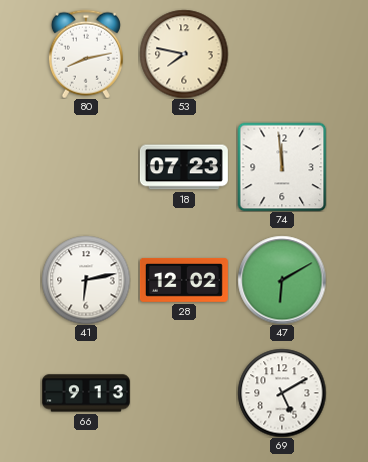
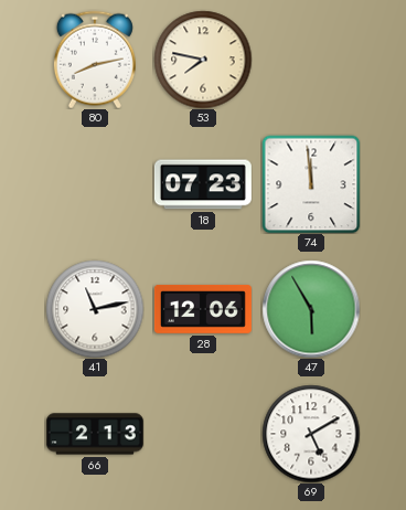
41: 6:13 -> 11:13
28: 12:02 -> 12:06
47: 6:10 -> 5:55
66: 9:13 -> 2:13
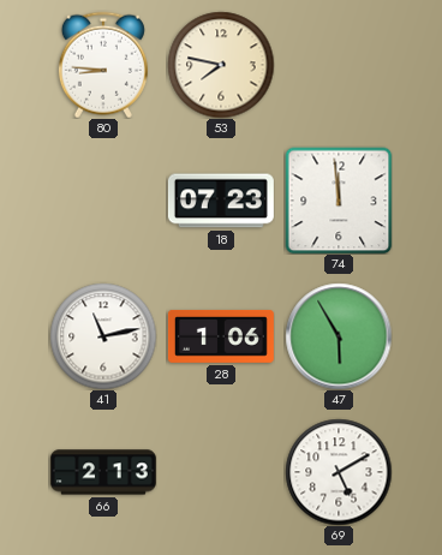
80: 8:13 -> 8:46
28: 12:06 -> 1:06
